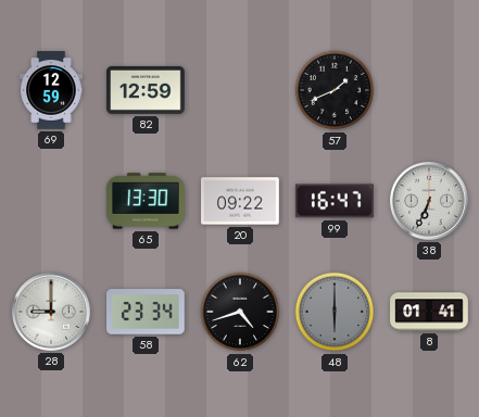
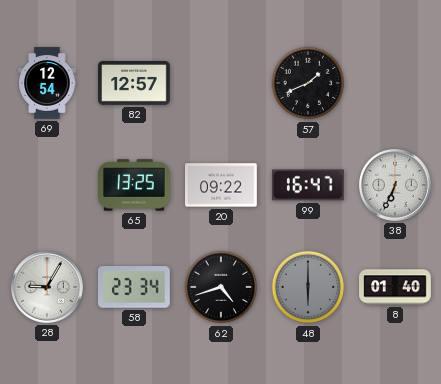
69: 12:59 -> 12:54
82: 12:59 -> 12:57
65: 13:30 -> 13:25
28: 9:00 -> 9:05
8: 01:41 -> 01:40
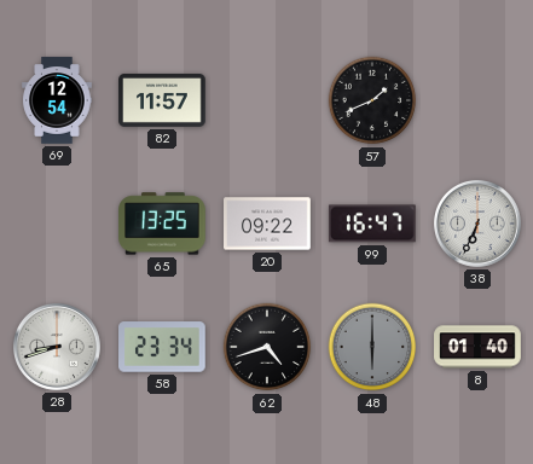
82: 12:57 -> 11:57
28: 9:05 -> 8:42
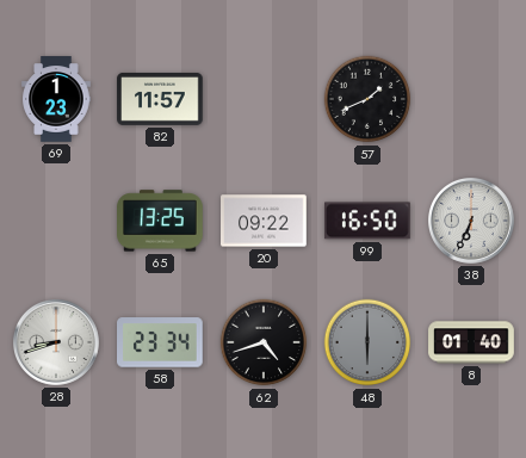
69: 12:54 -> 1:23
99: 16:47 -> 16:50
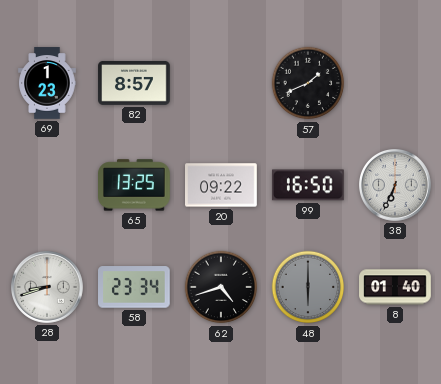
82: 11:57 -> 8:57
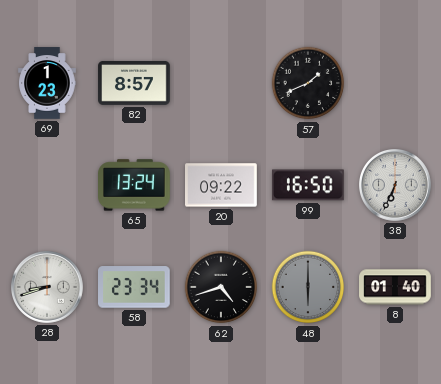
65: 13:25 -> 13:24
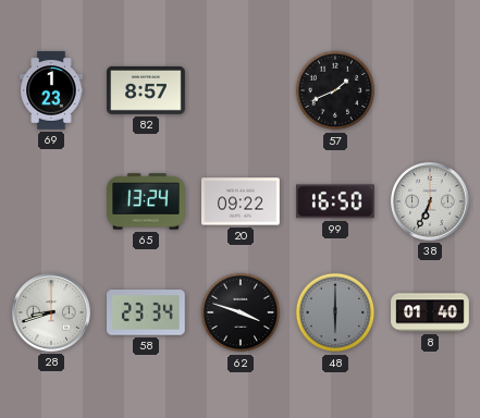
62: 4:42 -> 3:48
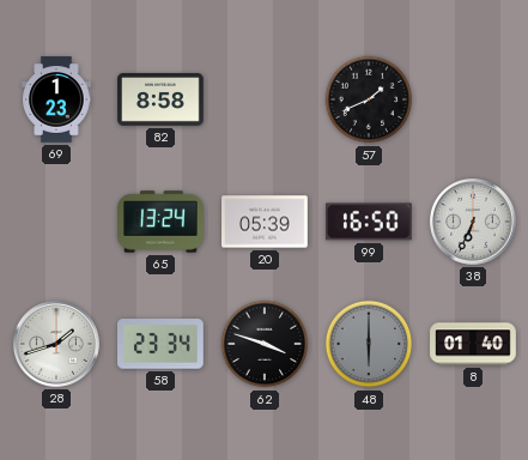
82: 8:57 -> 8:58
20: 09:22 -> 05:39
28: 8:42 -> 1:42
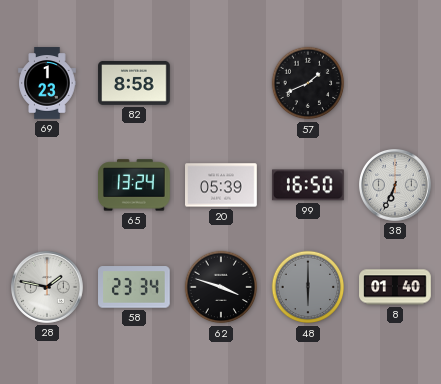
28: 1:42 -> 1:47
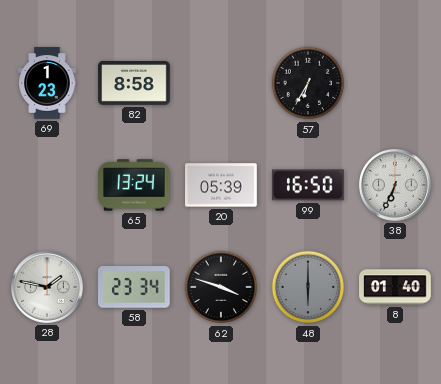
57: 1:41 -> 6:35
